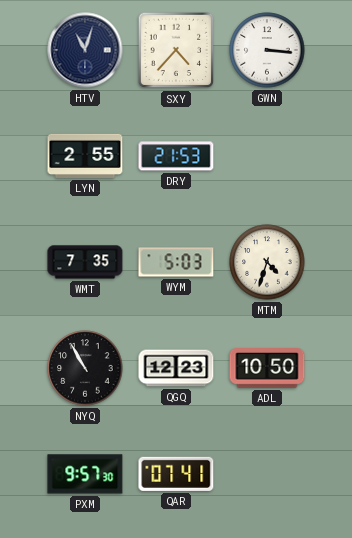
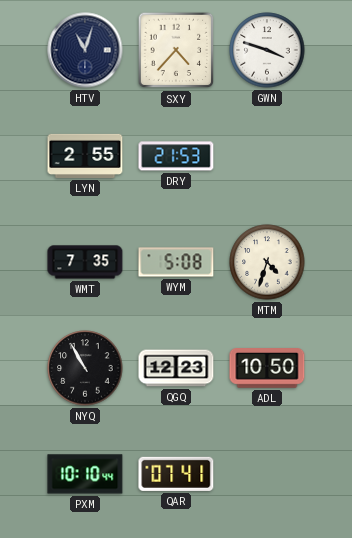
GWN: 3:16 -> 3:48
WYM: 5:03 -> 5:08
PXM: 9:57 -> 10:10
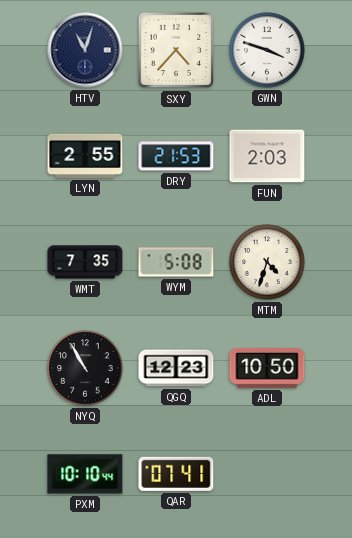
FUN: none -> 2:03
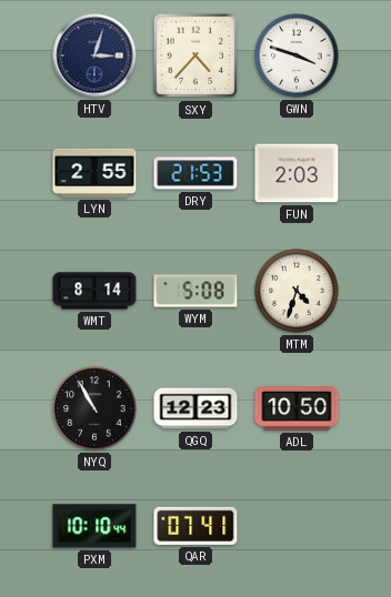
HTV: 11:03 -> 3:03
WMT: 7:35 -> 8:14
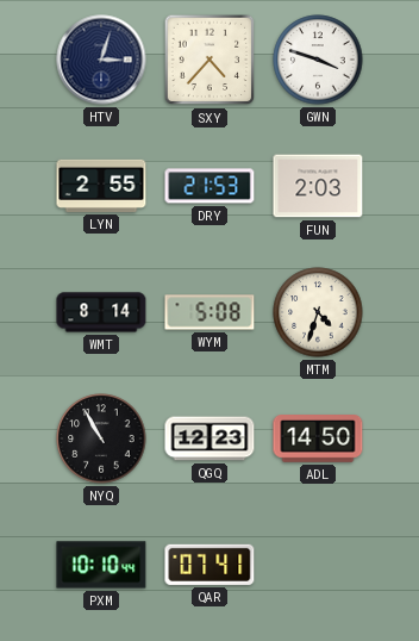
ADL: 10:50 -> 14:50
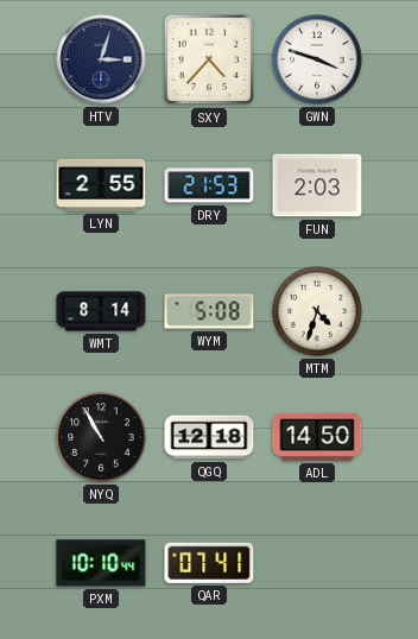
QGQ: 12:23 -> 12:18
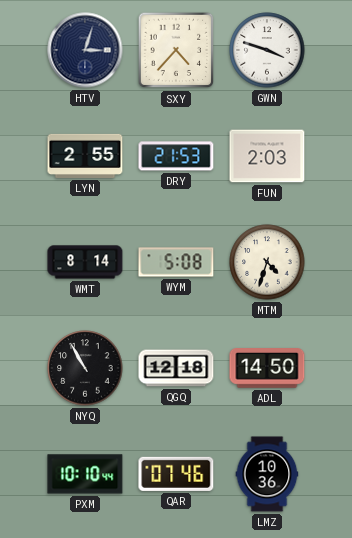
QAR: 07:41 -> 07:46
LMZ: none -> 10:36
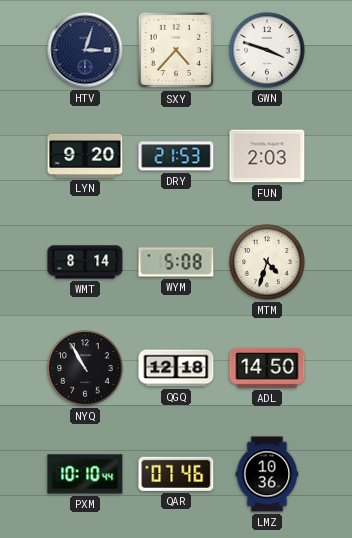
LYN: 2:55 -> 9:20
